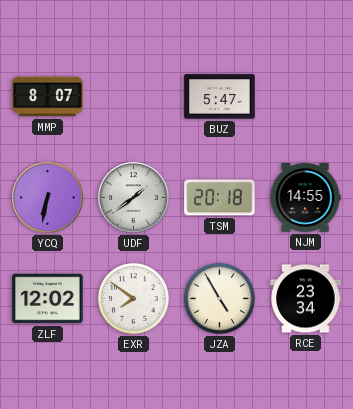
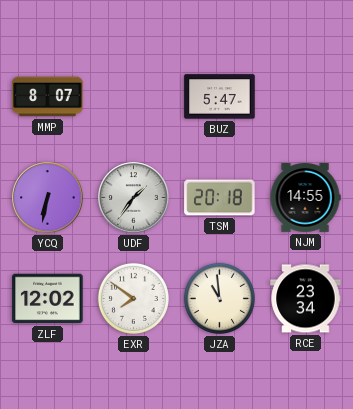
UDF: 1:39 -> 1:36
JZA: 4:55 -> 10:59
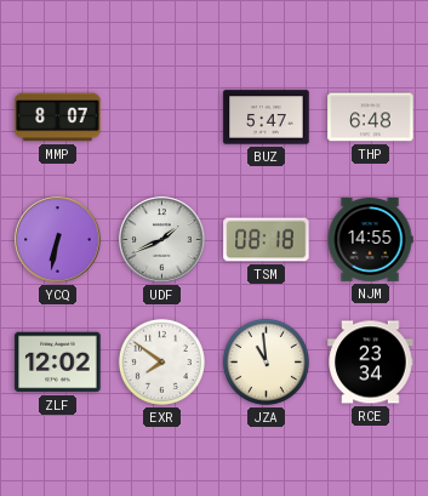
THP: none -> 6:48
UDF: 1:36 -> 1:41
TSM: 20:18 -> 08:18
